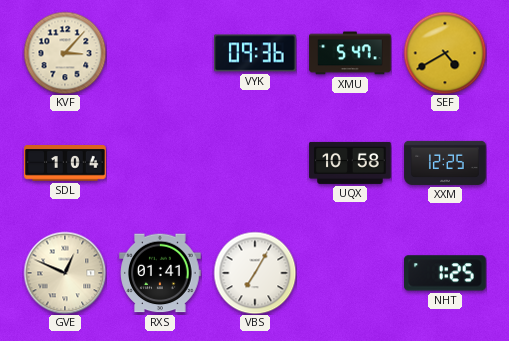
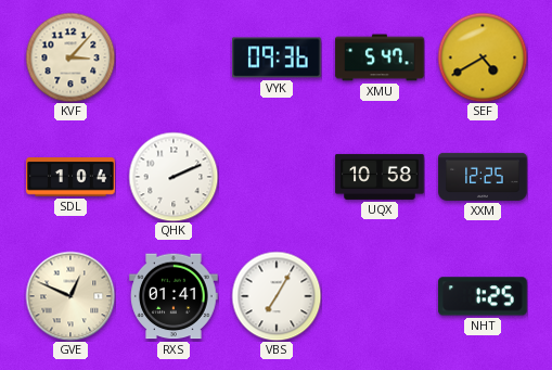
QHK: none -> 2:11
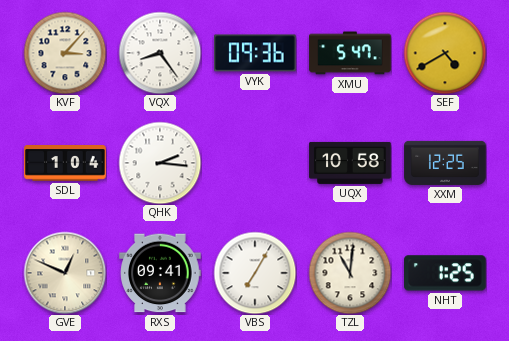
VQX: none -> 8:24
QHK: 2:11 -> 2:16
RXS: 01:41 -> 09:41
TZL: none -> 11:01
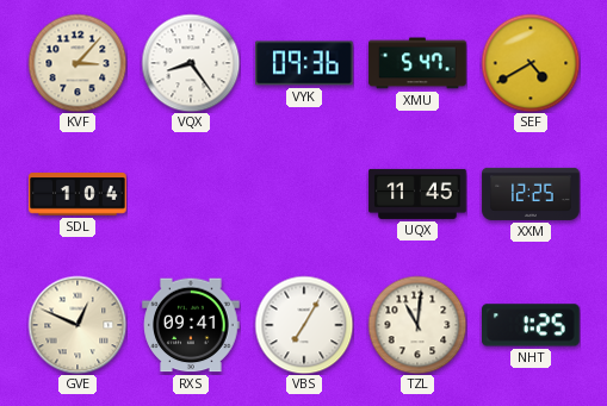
QHK: 2:16 -> none
UQX: 10:58 -> 11:45
